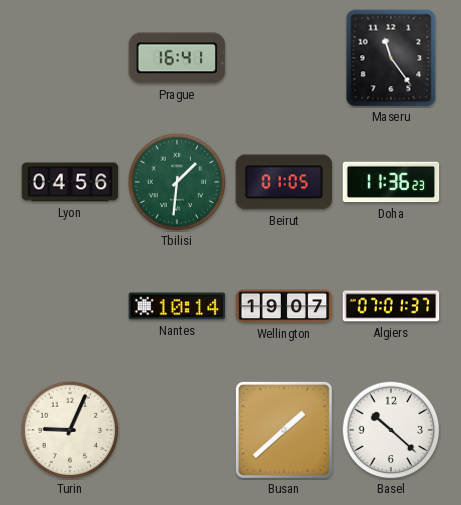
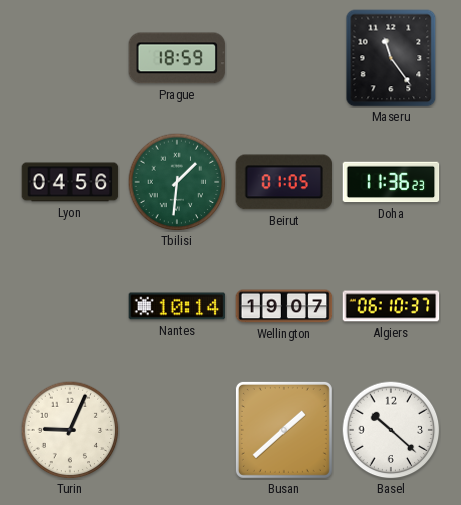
Prague: 16:41 -> 18:59
Algiers: 07:01 -> 06:10
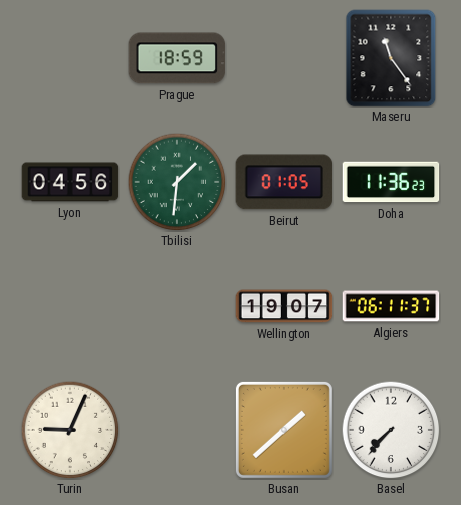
Nantes: 10:14 -> none
Algiers: 06:10 -> 06:11
Basel: 10:22 -> 7:37
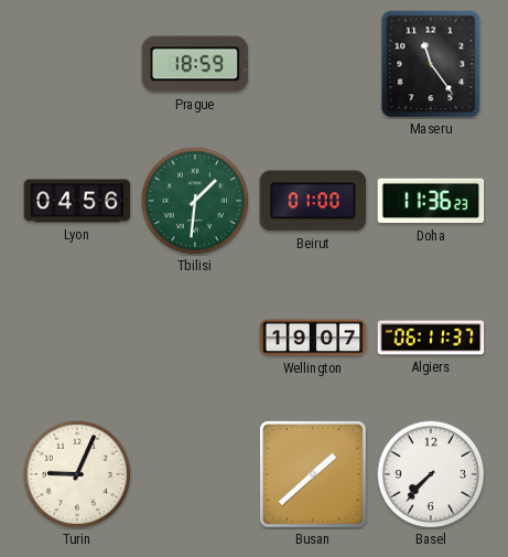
Beirut: 01:05 -> 01:00
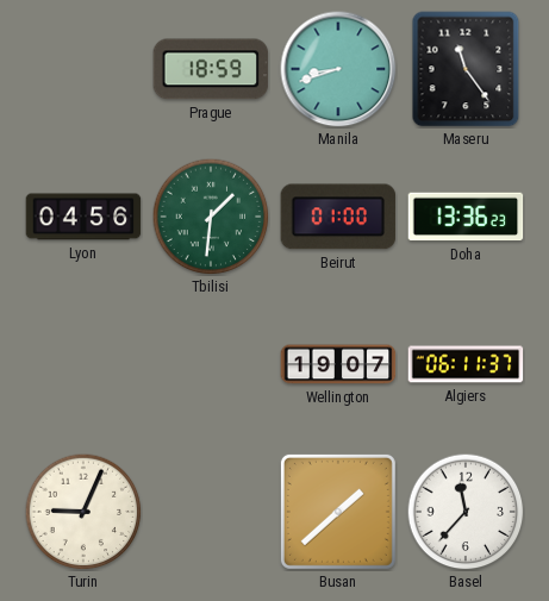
Manila: none -> 8:42
Doha: 11:36 -> 13:36
Basel: 7:37 -> 11:37
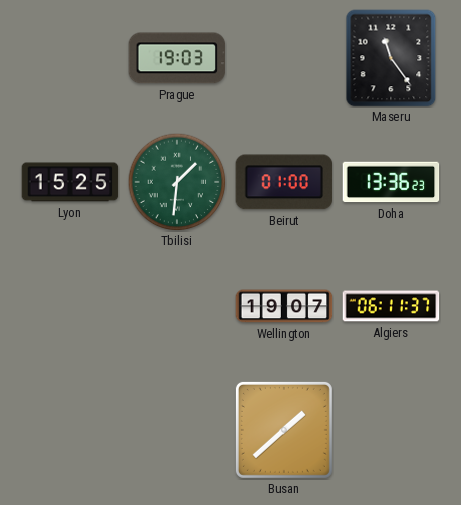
Prague: 18:59 -> 19:03
Manila: 8:42 -> none
Lyon: 04:56 -> 15:25
Turin: 9:04 -> none
Basel: 11:37 -> none
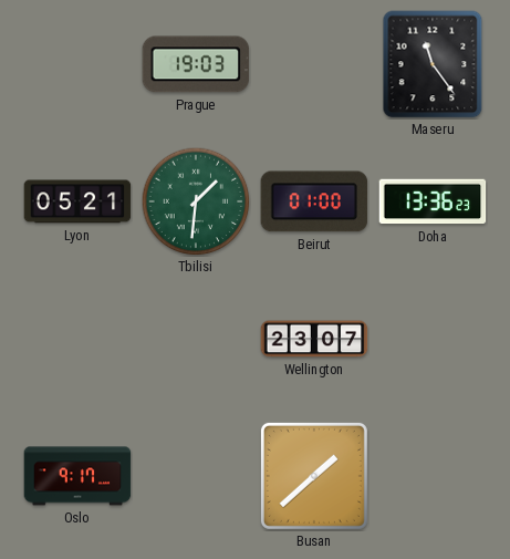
Lyon: 15:25 -> 05:21
Wellington: 19:07 -> 23:07
Algiers: 06:11 -> none
Oslo: none -> 9:17
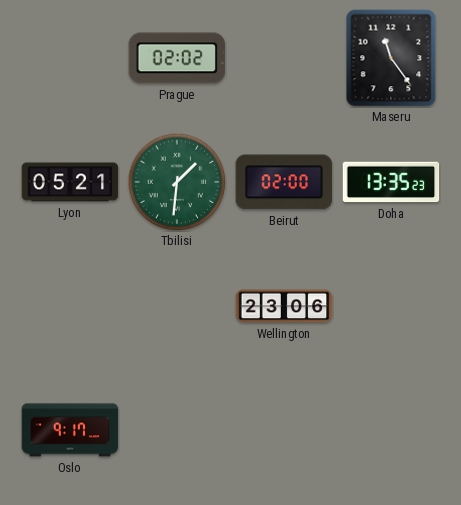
Prague: 19:03 -> 02:02
Beirut: 01:00 -> 02:00
Doha: 13:36 -> 13:35
Wellington: 23:07 -> 23:06
Busan: 1:38 -> none
